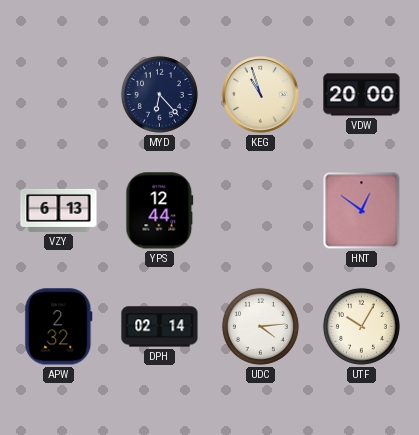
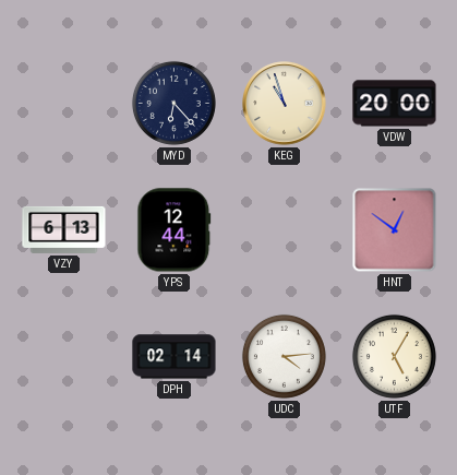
APW: 2:32 -> none
UTF: 10:05 -> 5:05
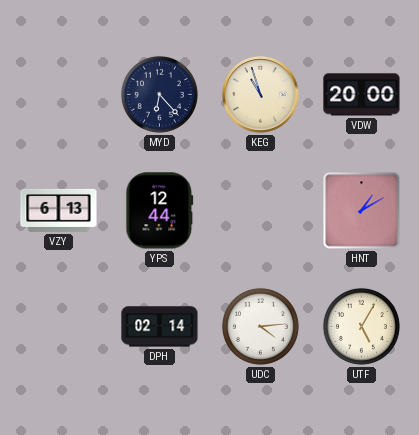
HNT: 12:51 -> 1:10
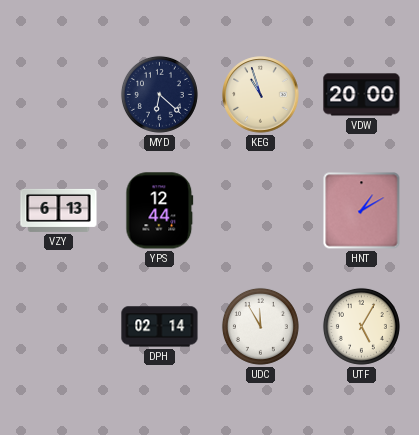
MYD: 6:23 -> 6:22
UDC: 4:14 -> 11:55
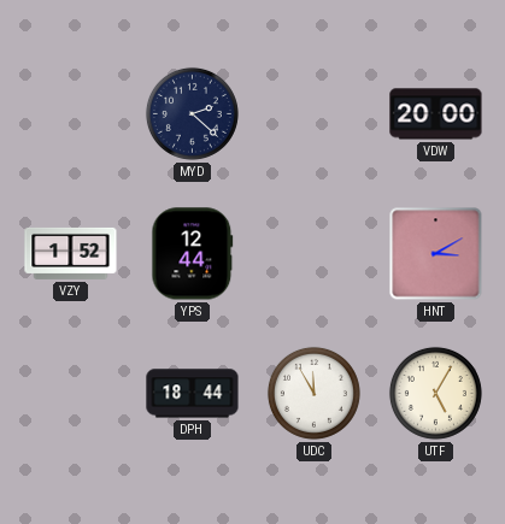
MYD: 6:22 -> 2:22
KEG: 10:57 -> none
VZY: 6:13 -> 1:52
HNT: 1:10 -> 3:10
DPH: 02:14 -> 18:44
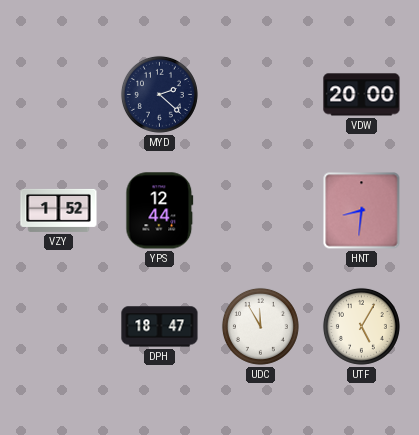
HNT: 3:10 -> 8:31
DPH: 18:44 -> 18:47
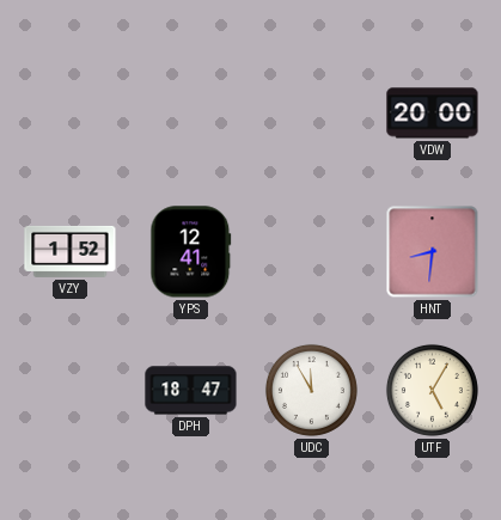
MYD: 2:22 -> none
YPS: 12:44 -> 12:41
